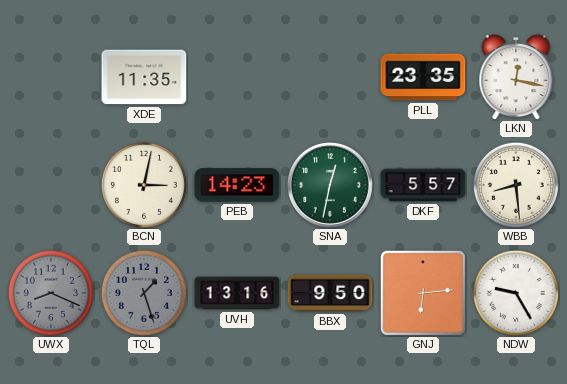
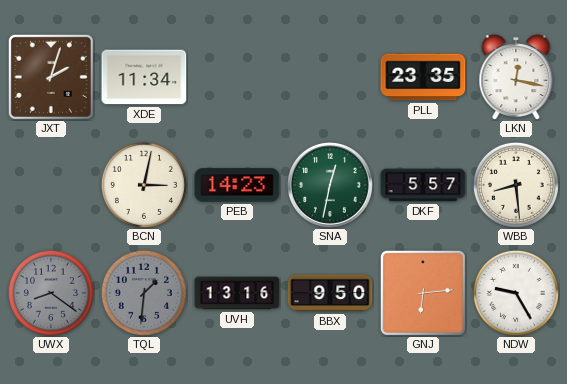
JXT: none -> 2:03
XDE: 11:35 -> 11:34
UWX: 8:19 -> 8:21
TQL: 1:27 -> 1:31
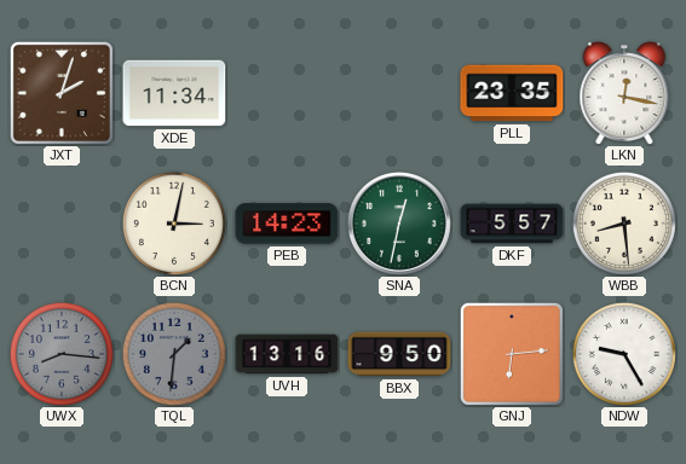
UWX: 8:21 -> 8:16
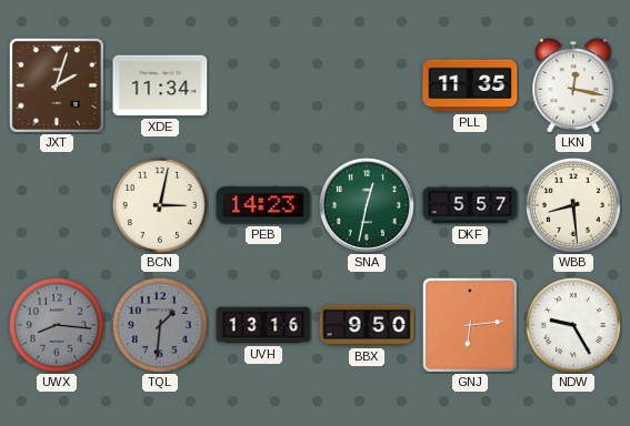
PLL: 23:35 -> 11:35
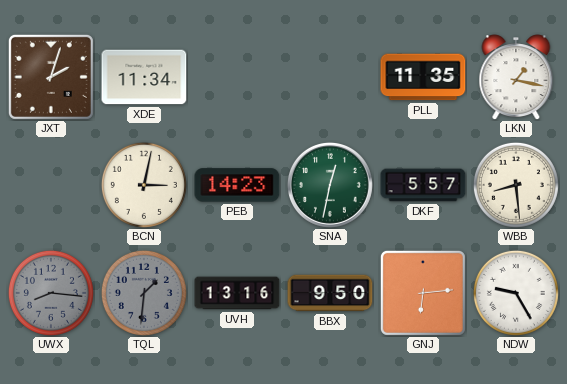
LKN: 12:17 -> 1:17
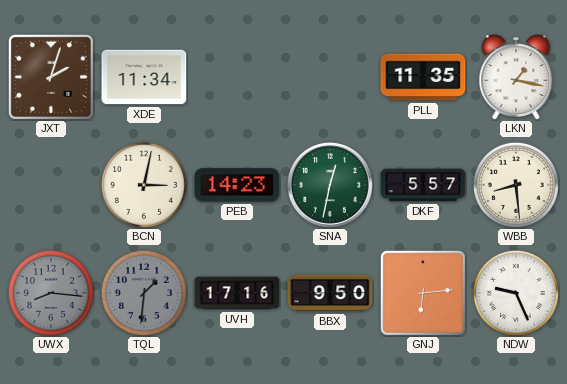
UVH: 13:16 -> 17:16
NDW: 9:25 -> 9:26
